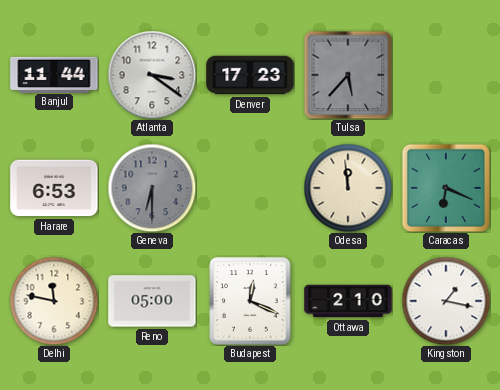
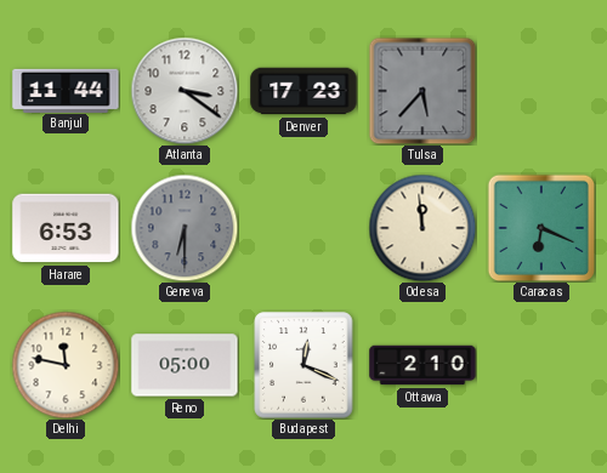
Kingston: 1:17 -> none
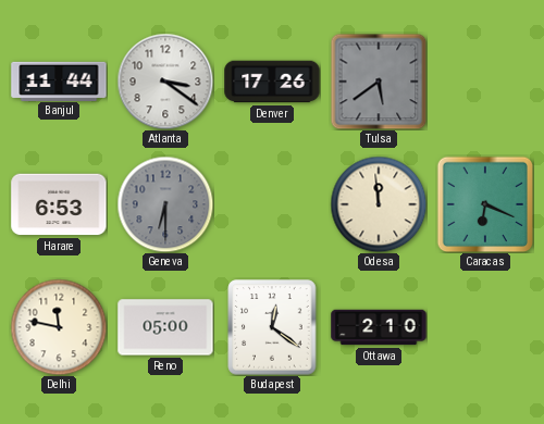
Denver: 17:23 -> 17:26
Tulsa: 5:37 -> 5:39
Budapest: 12:19 -> 12:21
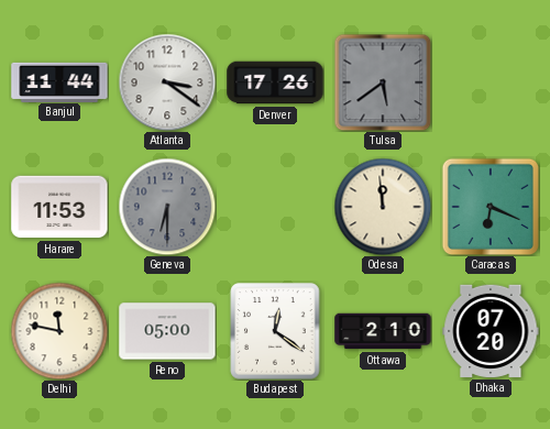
Harare: 6:53 -> 11:53
Dhaka: none -> 07:20
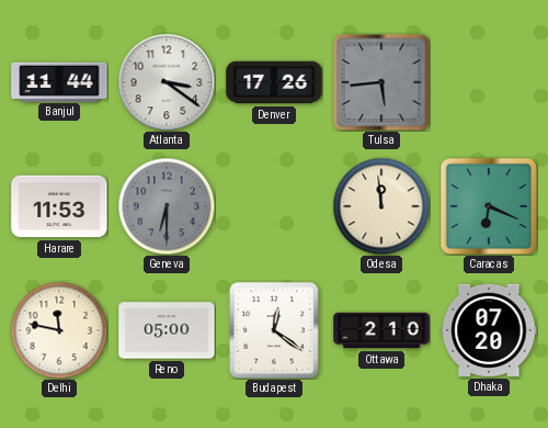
Tulsa: 5:39 -> 5:44
